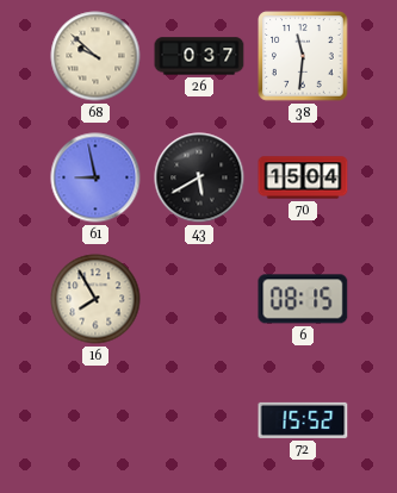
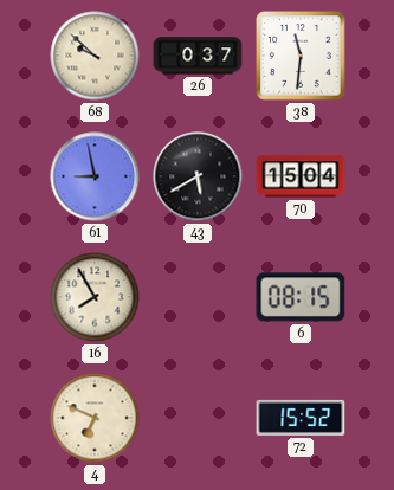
4: none -> 6:49
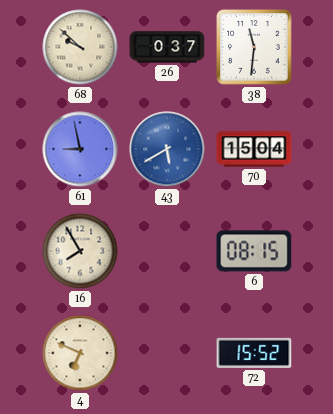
43 dial: black -> blue
